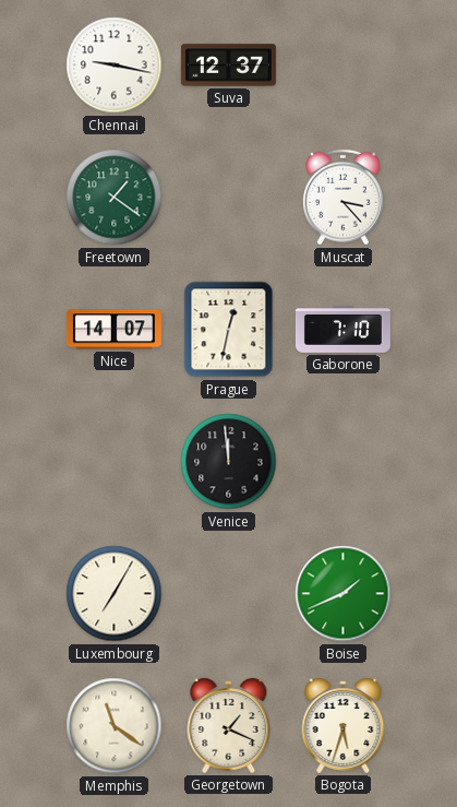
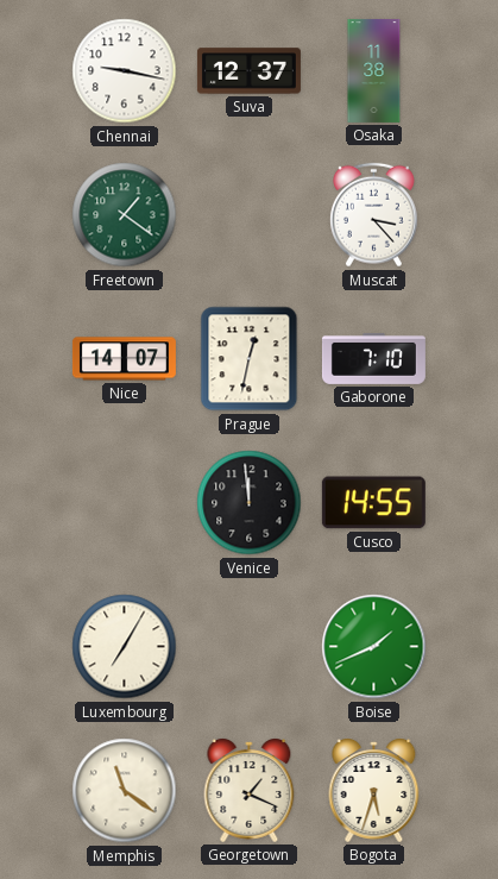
Osaka: none -> 11:38
Cusco: none -> 14:55
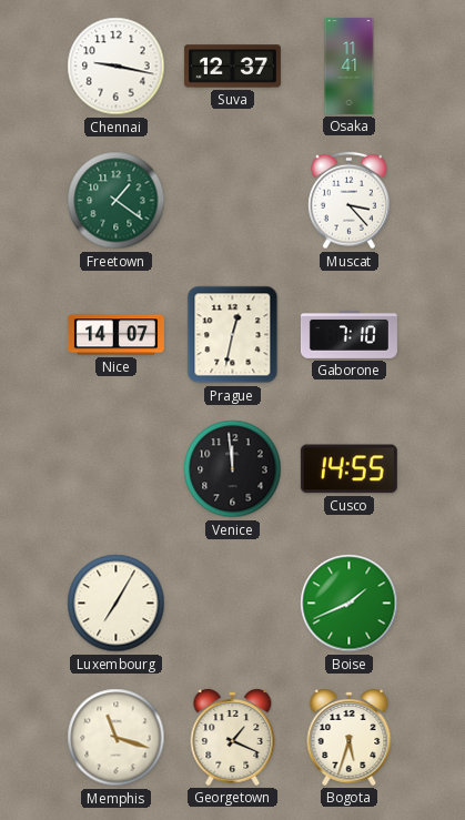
Osaka: 11:38 -> 11:41
Memphis: 11:21 -> 11:18
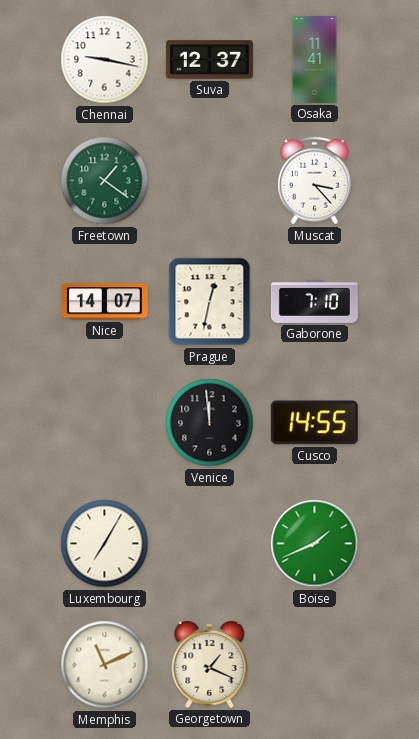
Memphis: 11:18 -> 11:11
Bogota: 5:33 -> none
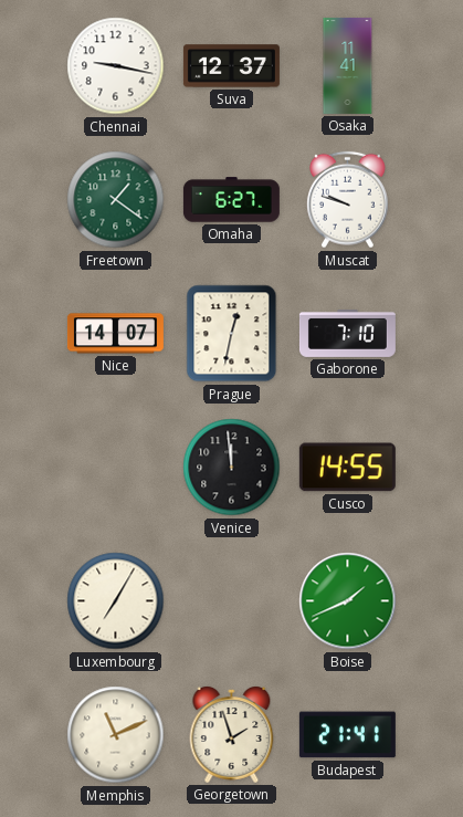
Omaha: none -> 6:27
Muscat: 3:23 -> 9:48
Georgetown: 1:19 -> 1:57
Budapest: none -> 21:41
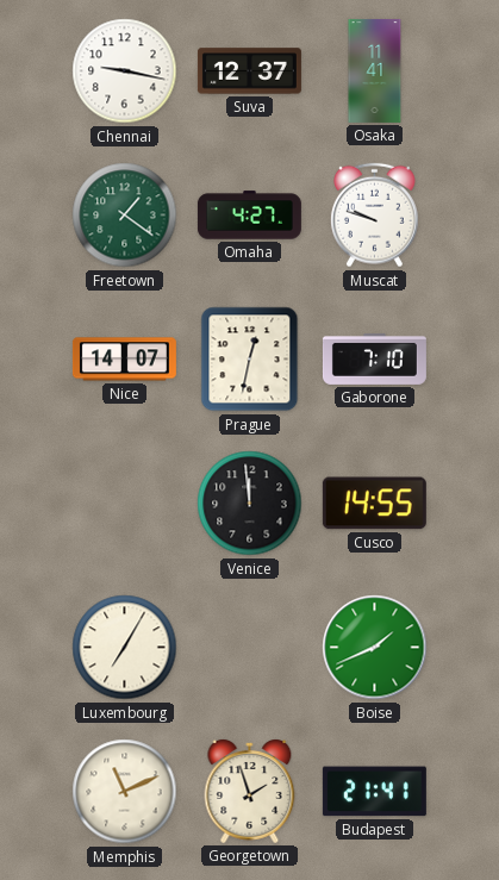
Omaha: 6:27 -> 4:27
